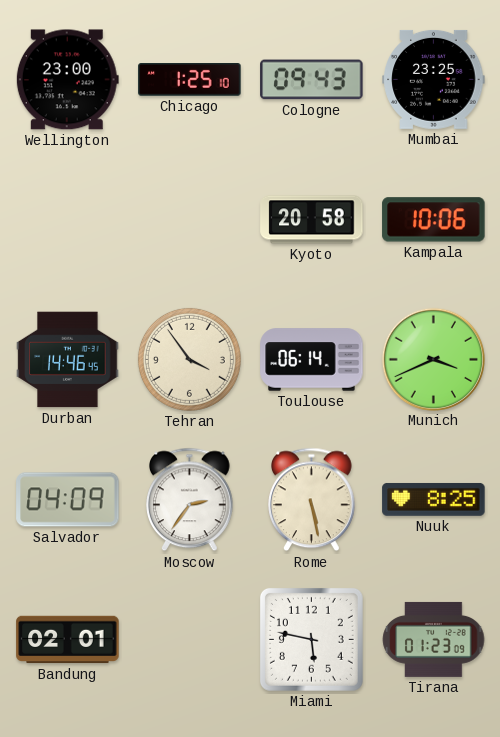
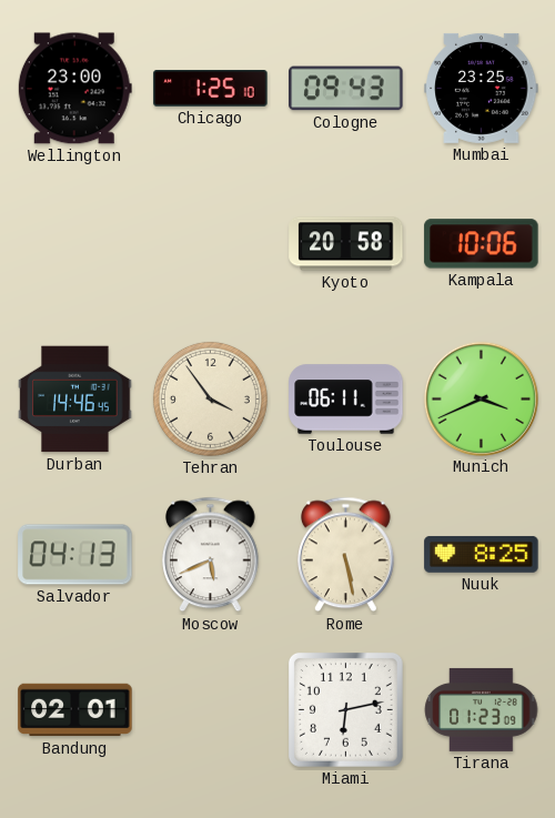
Toulouse: 06:14 -> 06:11
Salvador: 04:09 -> 04:13
Moscow: 2:36 -> 5:41
Miami: 5:47 -> 6:13
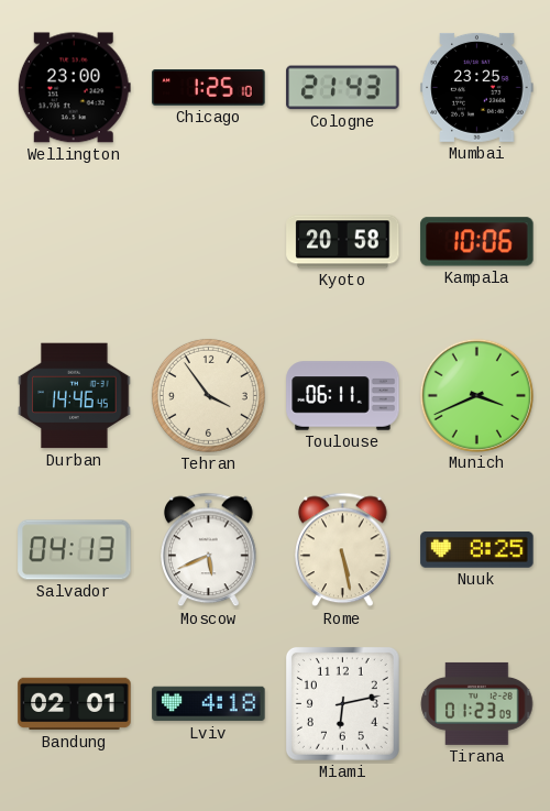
Cologne: 09:43 -> 21:43
Lviv: none -> 4:18
